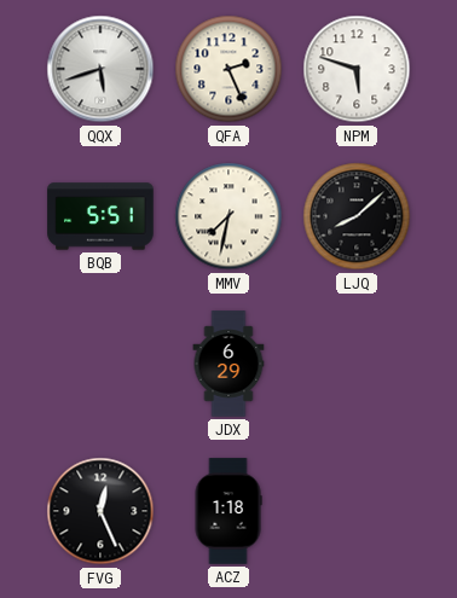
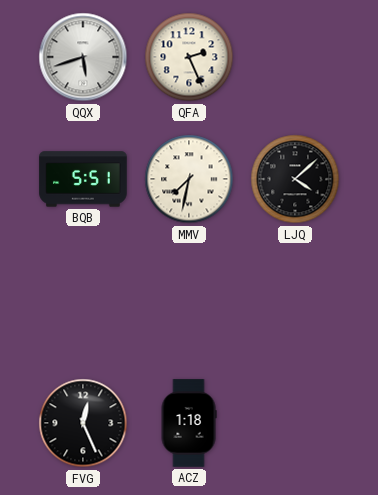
NPM: 5:48 -> none
LJQ: 8:08 -> 4:08
JDX: 6:29 -> none
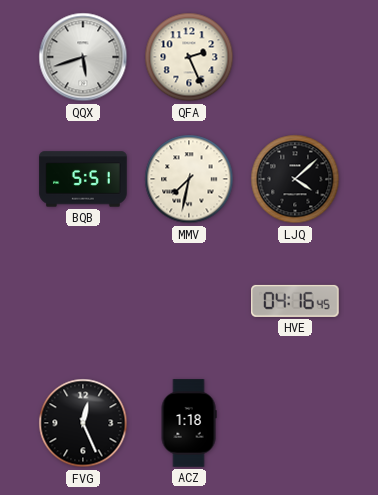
HVE: none -> 04:16
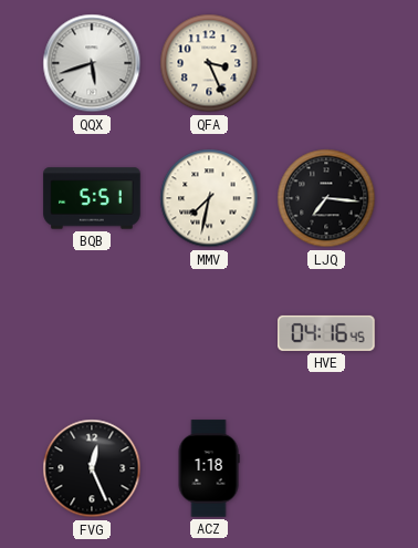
QFA: 2:26 -> 3:26
LJQ: 4:08 -> 7:16
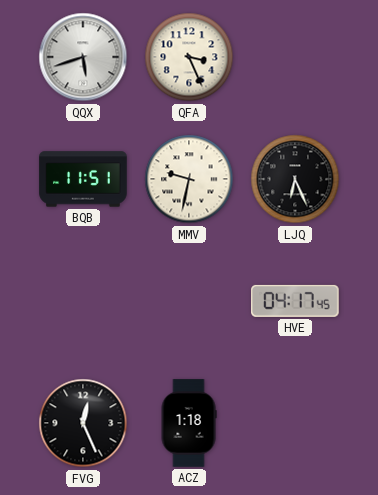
BQB: 5:51 -> 11:51
MMV: 7:32 -> 9:32
LJQ: 7:16 -> 6:26
HVE: 04:16 -> 04:17
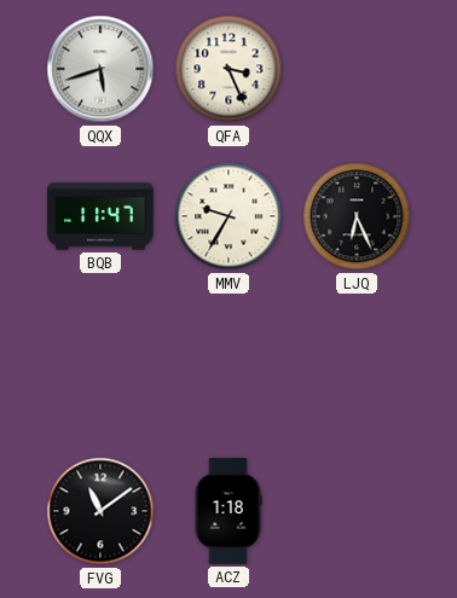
BQB: 11:51 -> 11:47
MMV: 9:32 -> 9:35
HVE: 04:17 -> none
FVG: 12:26 -> 11:09
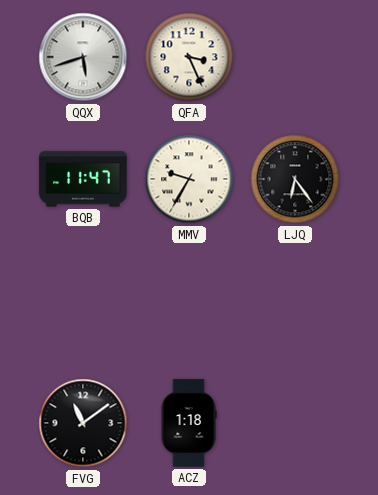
LJQ: 6:26 -> 6:24
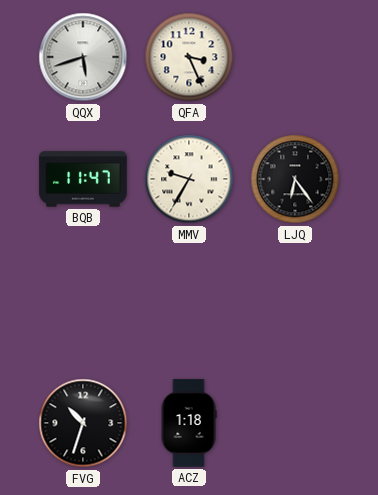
FVG: 11:09 -> 10:33
